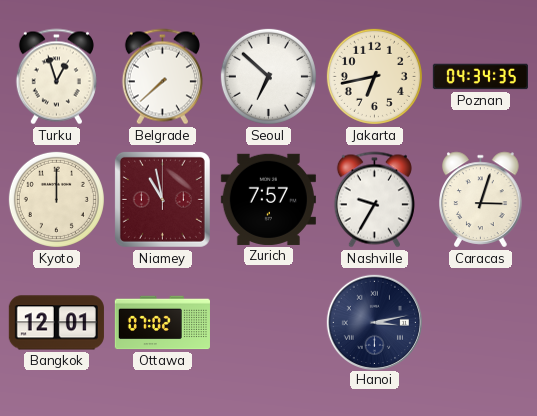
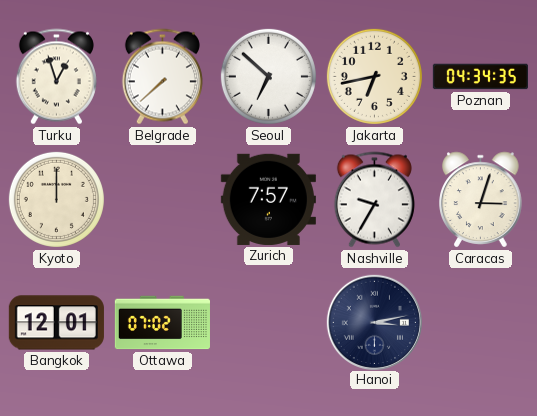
Niamey: 10:58 -> none
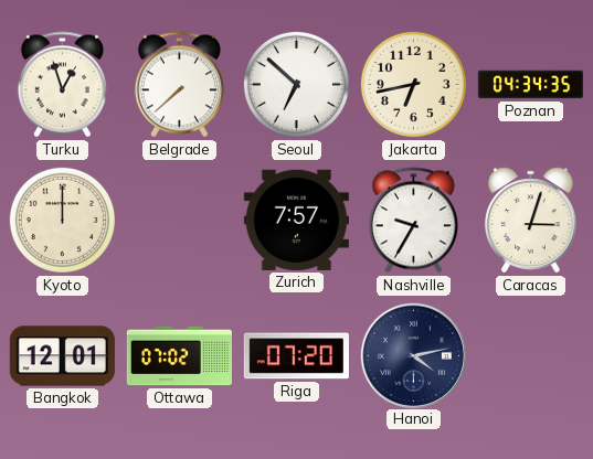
Riga: none -> 07:20
Hanoi: 3:13 -> 4:13
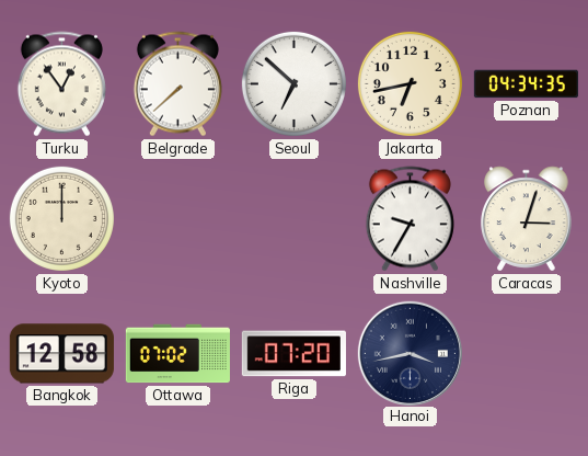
Turku: 12:57 -> 12:54
Zurich: 7:57 -> none
Bangkok: 12:01 -> 12:58
Hanoi: 4:13 -> 3:43
